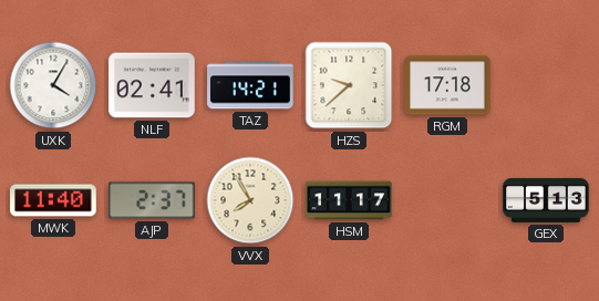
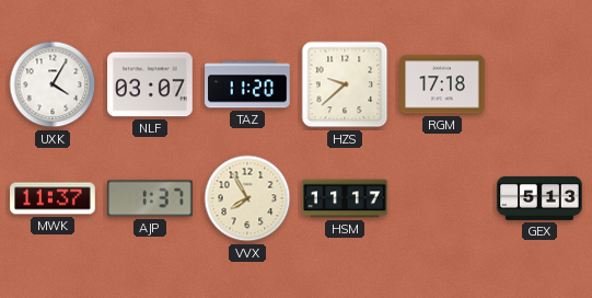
NLF: 02:41 -> 03:07
TAZ: 14:21 -> 11:20
MWK: 11:40 -> 11:37
AJP: 2:37 -> 1:37
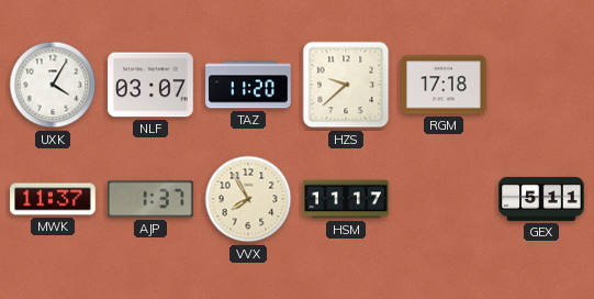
GEX: 5:13 -> 5:11
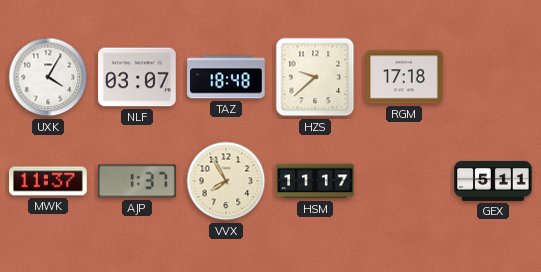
TAZ: 11:20 -> 18:48
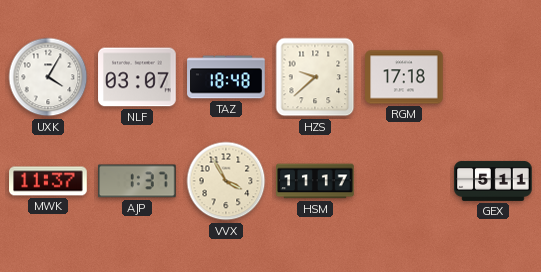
VVX: 7:55 -> 3:55
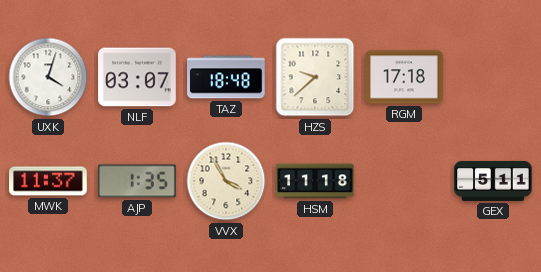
UXK: 4:05 -> 4:03
AJP: 1:37 -> 1:35
HSM: 11:17 -> 11:18
